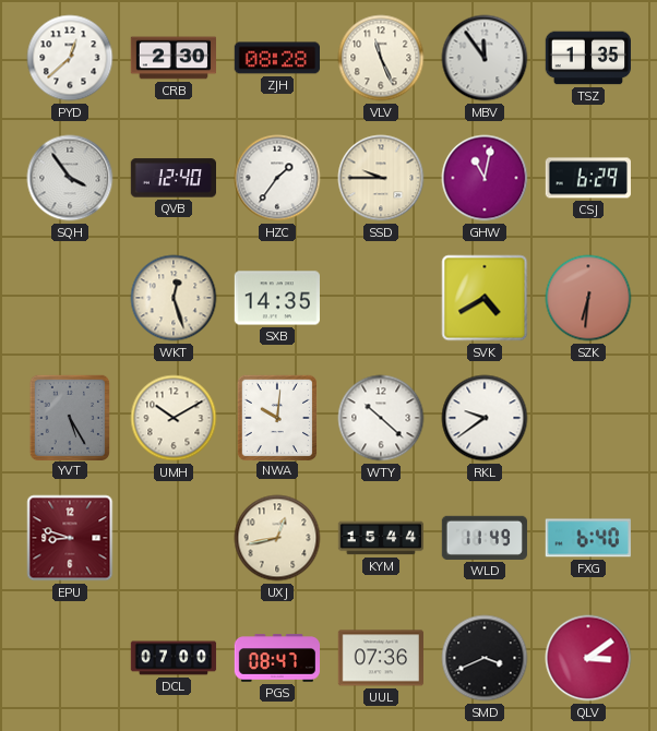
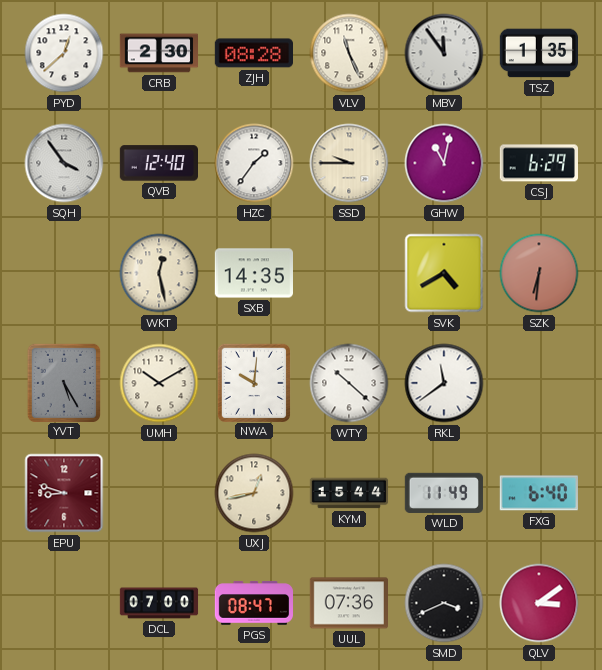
WKT: 12:27 -> 12:28
RKL: 9:39 -> 11:39
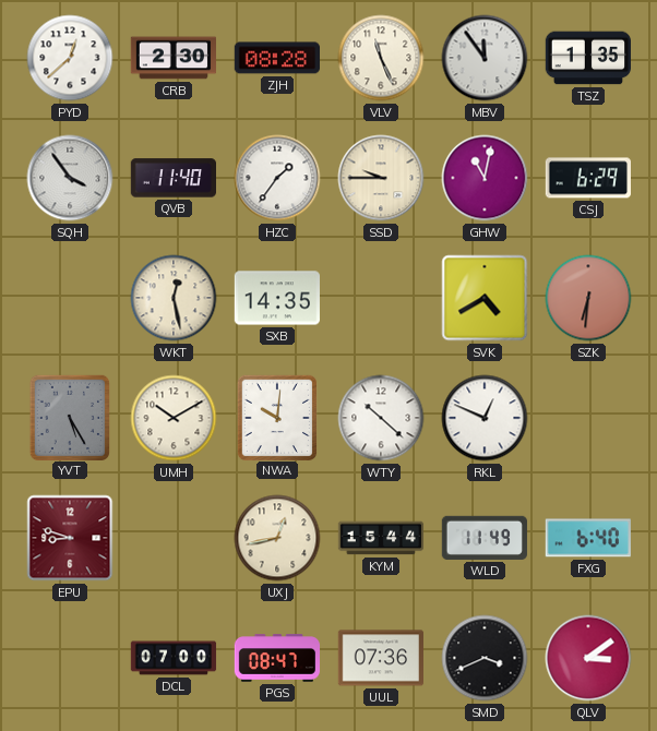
QVB: 12:40 -> 11:40
RKL: 11:39 -> 12:49
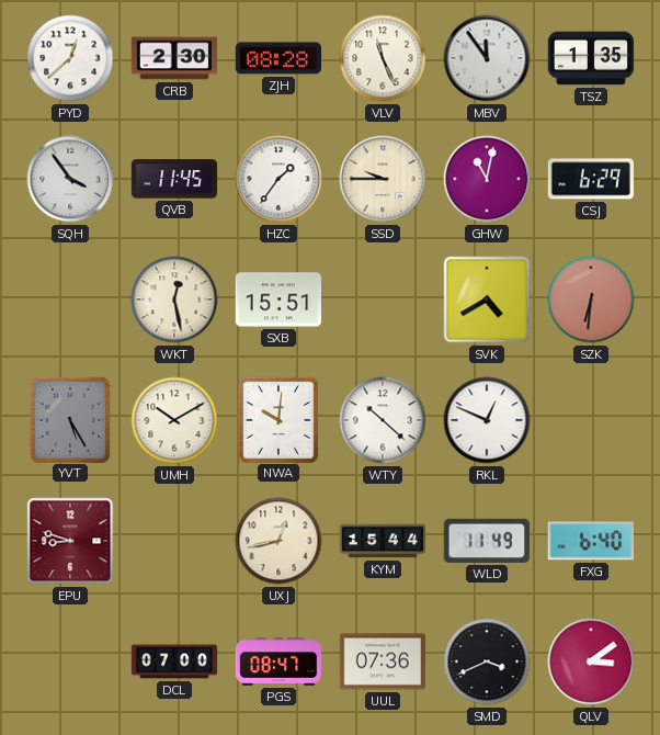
QVB: 11:40 -> 11:45
SXB: 14:35 -> 15:51
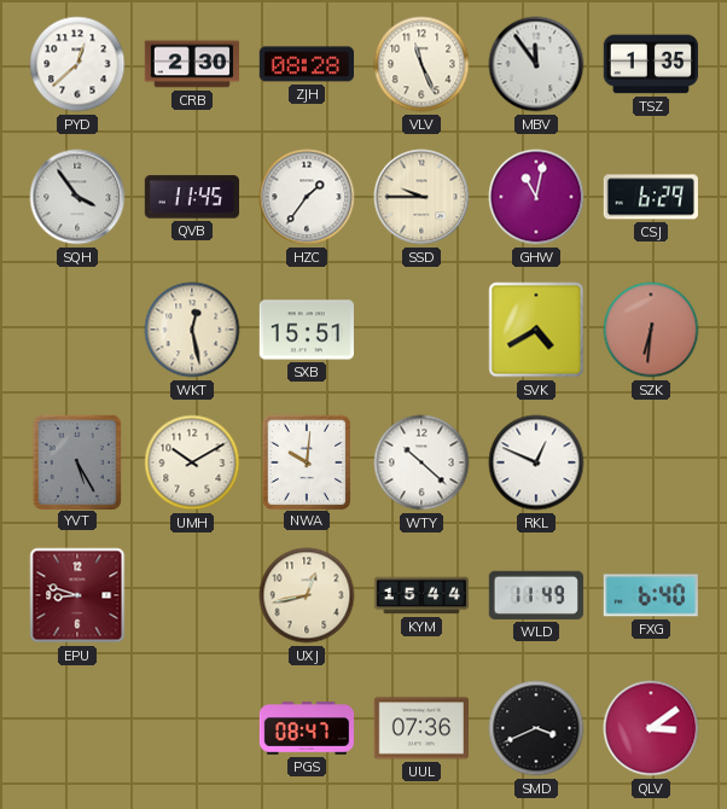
DCL: 07:00 -> none
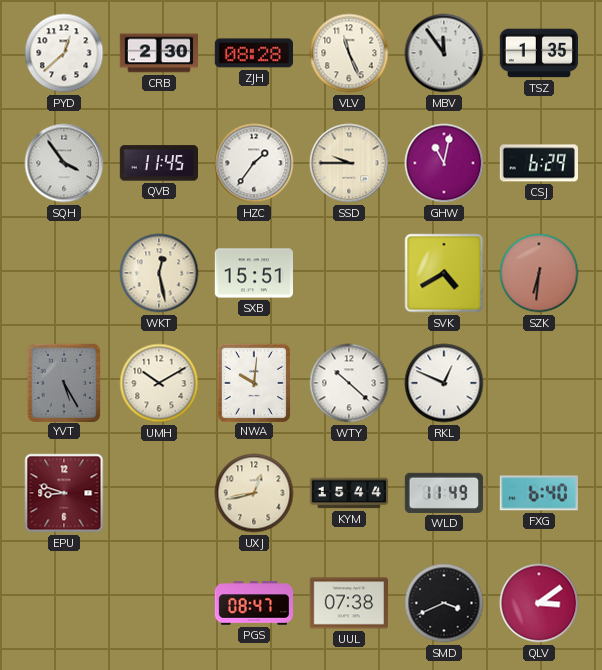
UUL: 07:36 -> 07:38
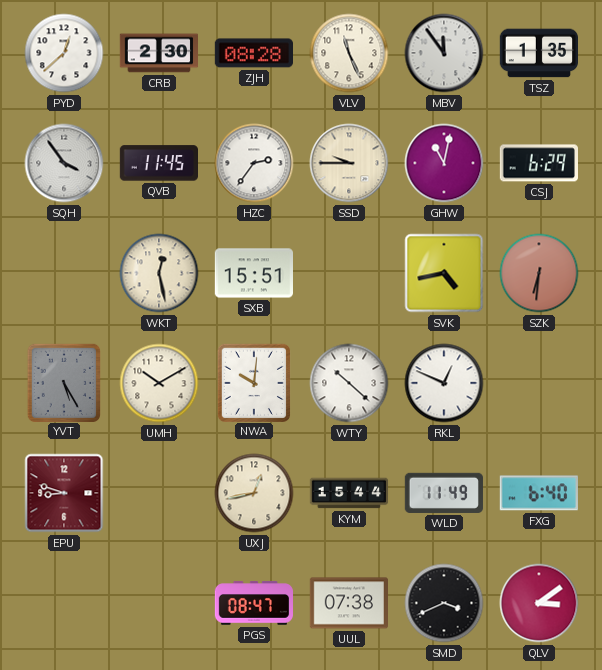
HZC: 1:36 -> 2:36
SVK: 4:40 -> 4:43
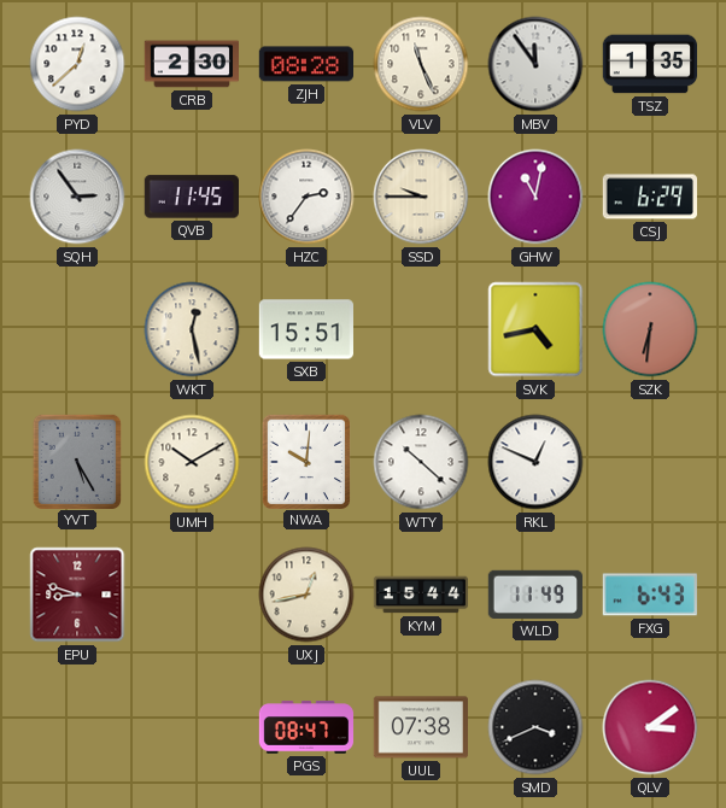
SQH: 3:54 -> 2:54
FXG: 6:40 -> 6:43
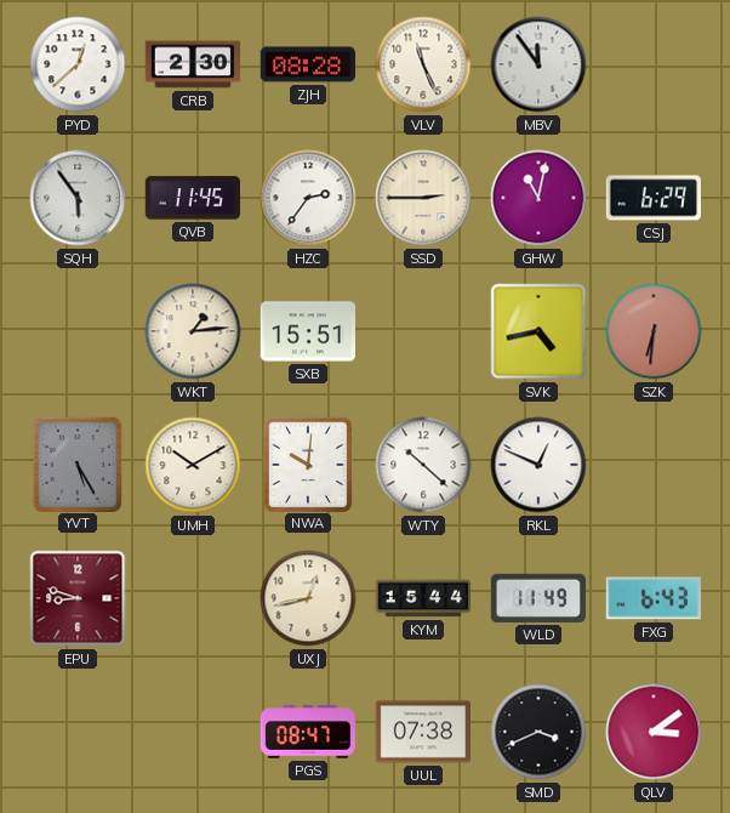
TSZ: 1:35 -> none
SQH: 2:54 -> 5:54
SSD: 9:45 -> 2:45
WKT: 12:28 -> 1:14
